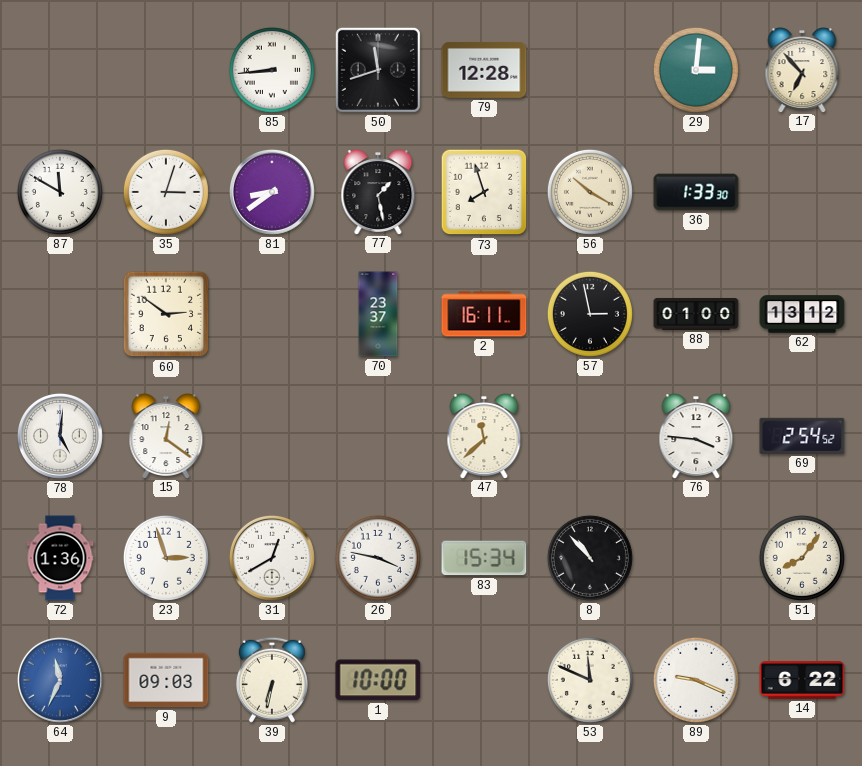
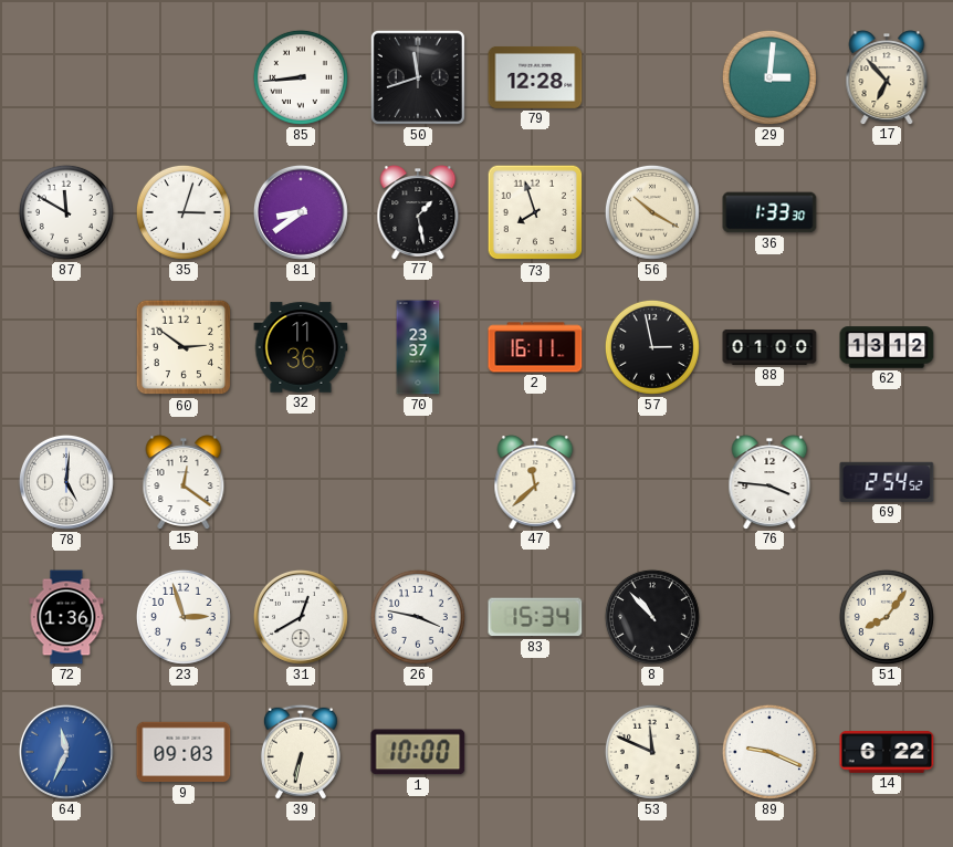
32: none -> 11:36
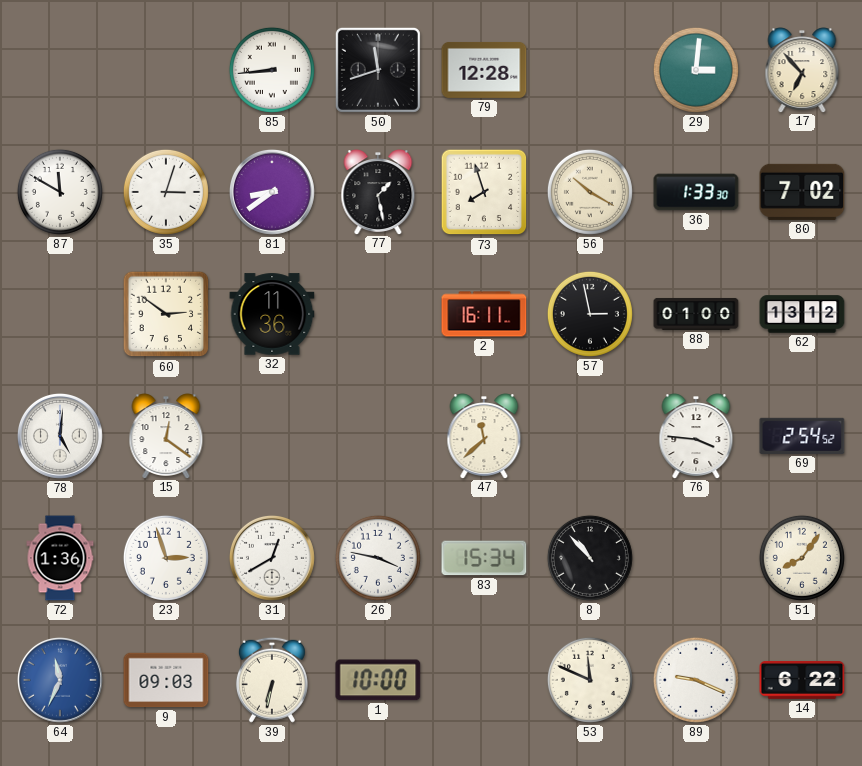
80: none -> 7:02
70: 23:37 -> none
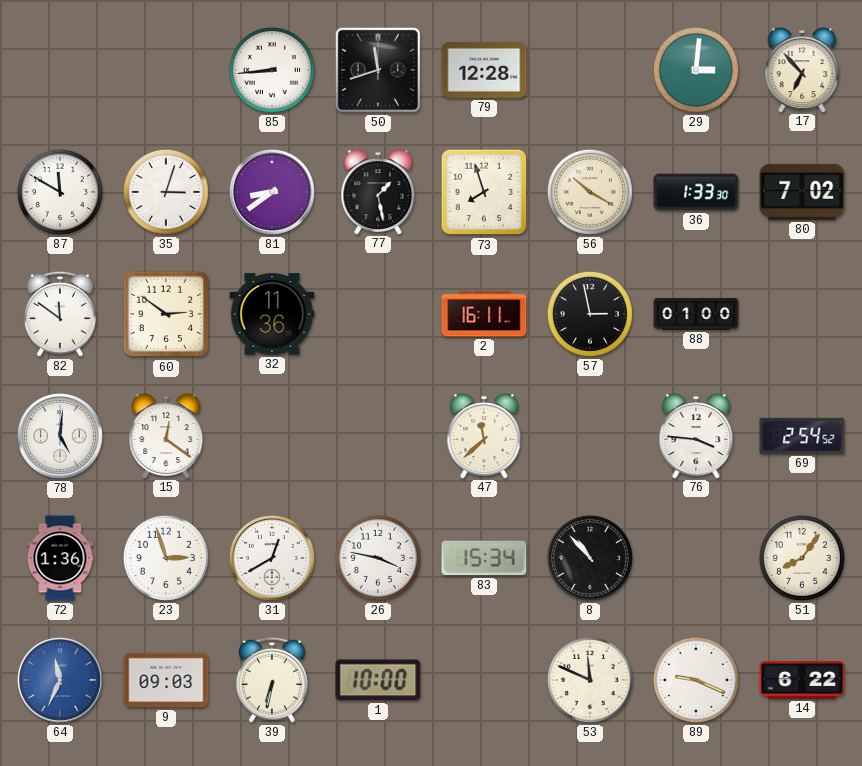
82: none -> 11:51
62: 13:12 -> none
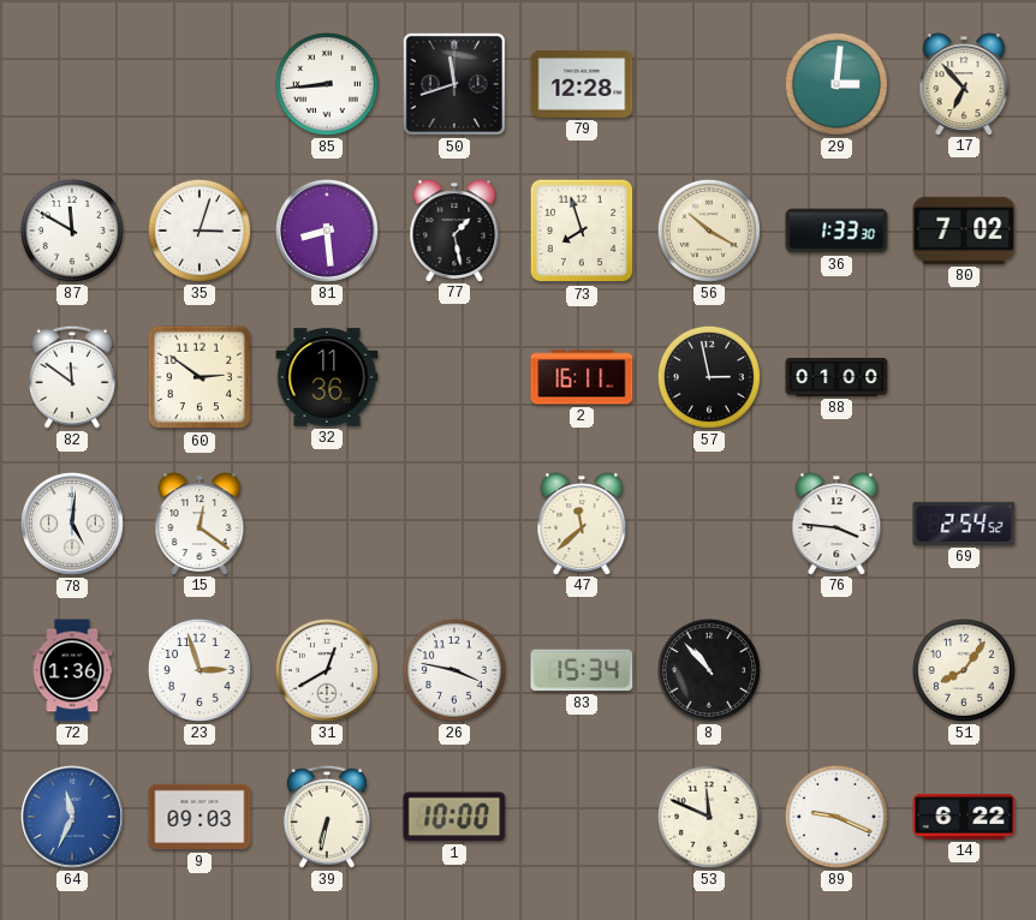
81: 8:39 -> 8:29
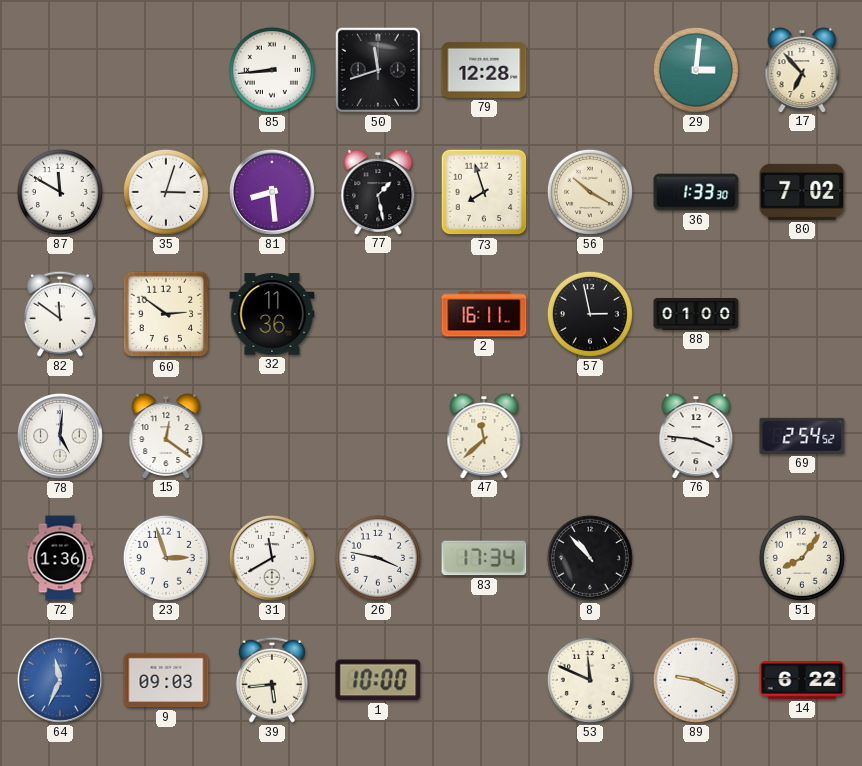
31: 12:40 -> 11:40
83: 15:34 -> 17:34
39: 6:32 -> 5:44
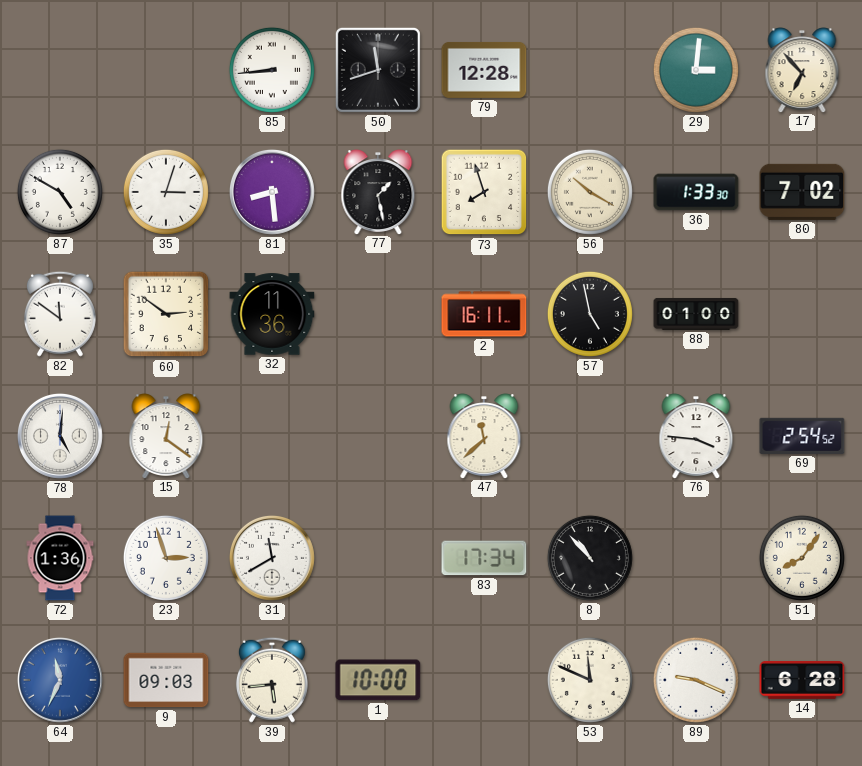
87: 11:50 -> 4:50
57: 2:58 -> 4:58
26: 3:47 -> none
14: 6:22 -> 6:28
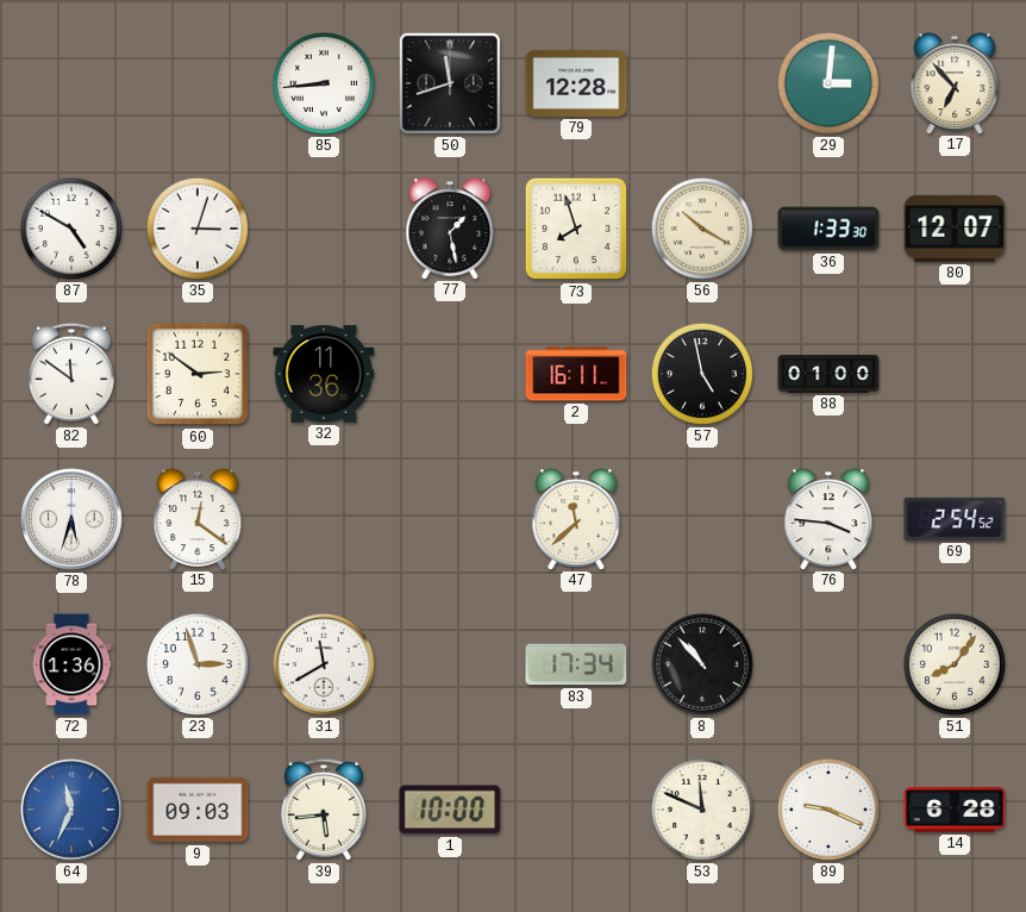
81: 8:29 -> none
80: 7:02 -> 12:07
78: 5:01 -> 5:33
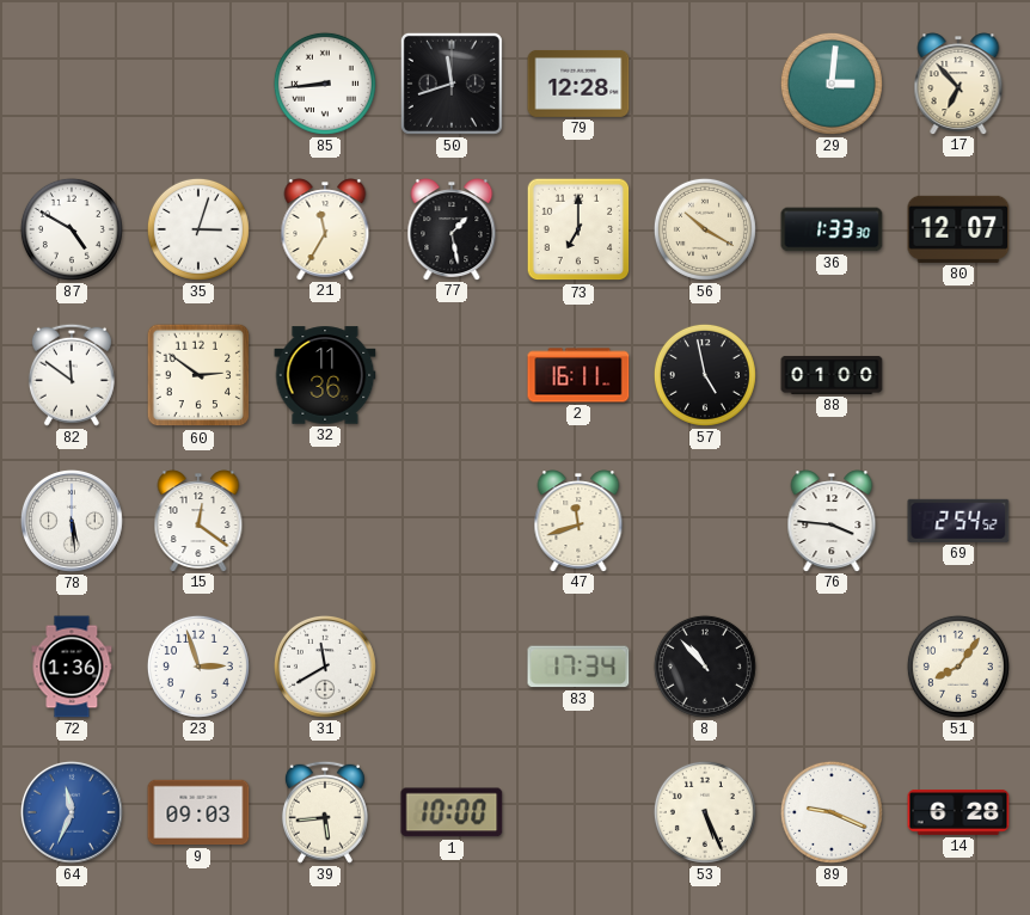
21: none -> 11:35
73: 7:57 -> 7:00
78: 5:33 -> 5:29
47: 11:38 -> 11:42
53: 11:49 -> 5:26
